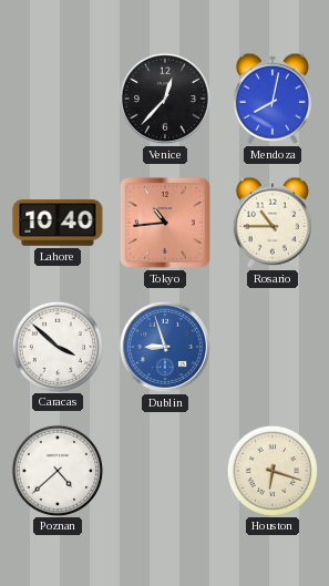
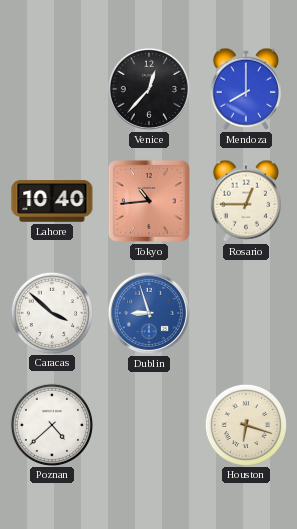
Mendoza: 8:02 -> 8:00
Rosario: 10:45 -> 12:45
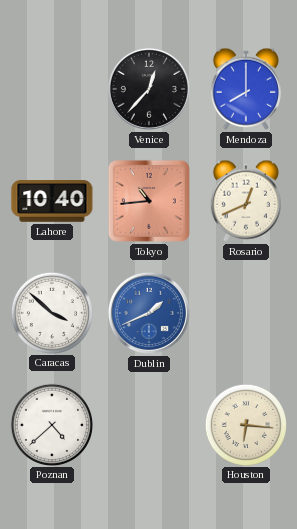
Rosario: 12:45 -> 12:41
Dublin: 8:57 -> 1:41
Houston: 6:18 -> 6:16
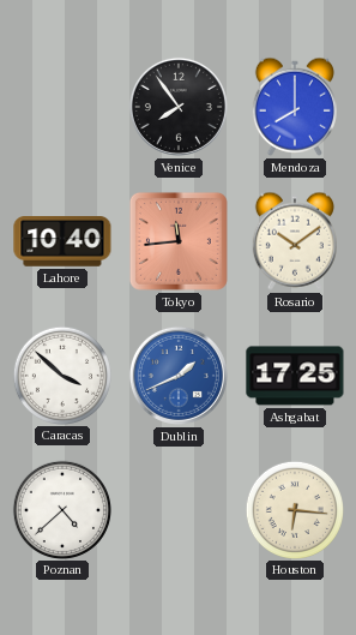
Venice: 12:37 -> 7:54
Tokyo: 10:44 -> 11:44
Rosario: 12:41 -> 10:09
Ashgabat: none -> 17:25
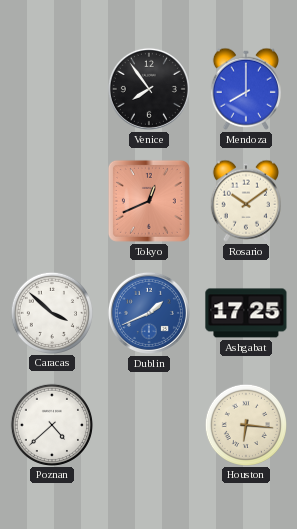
Lahore: 10:40 -> none
Tokyo: 11:44 -> 12:41
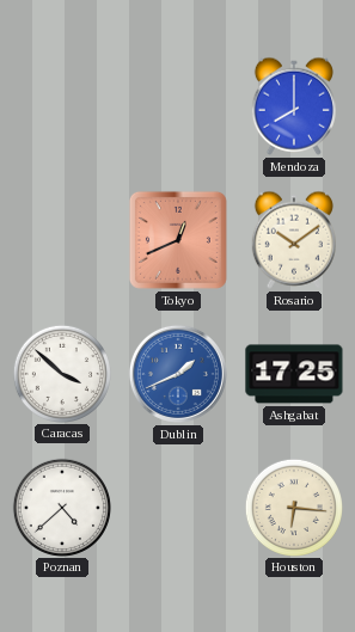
Venice: 7:54 -> none
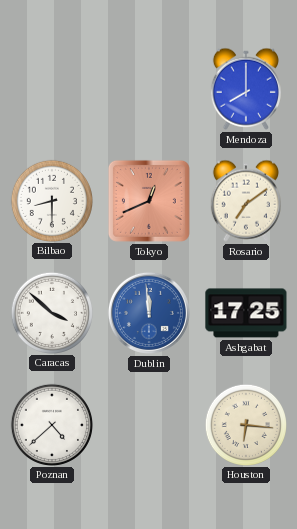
Bilbao: none -> 8:30
Rosario: 10:09 -> 7:09
Dublin: 1:41 -> 11:59
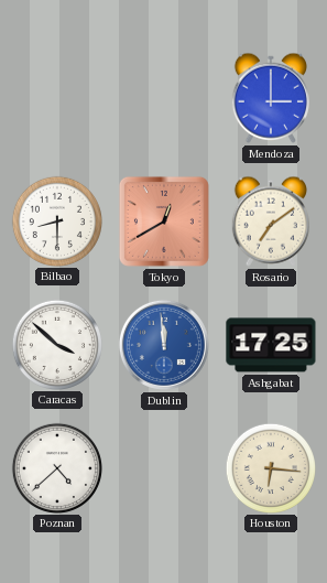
Mendoza: 8:00 -> 3:00
Tokyo: 12:41 -> 12:40
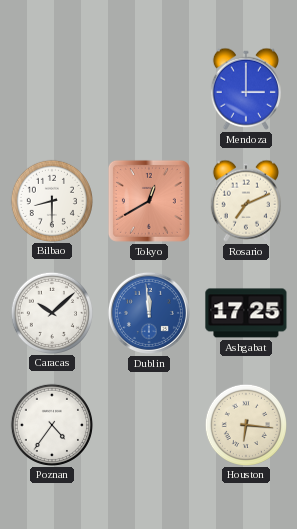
Rosario: 7:09 -> 7:11
Caracas: 3:52 -> 10:08
Poznan: 4:38 -> 4:36
